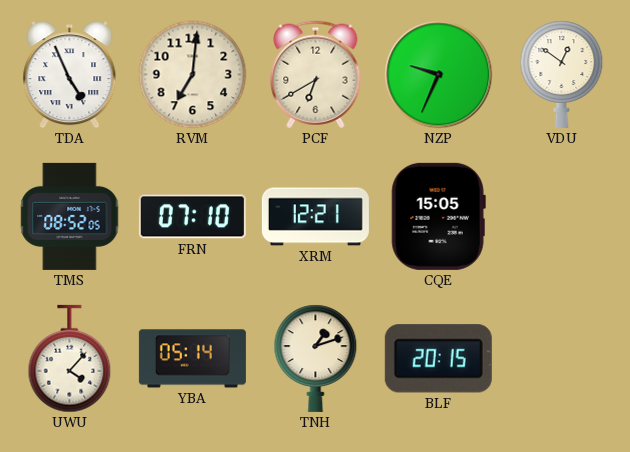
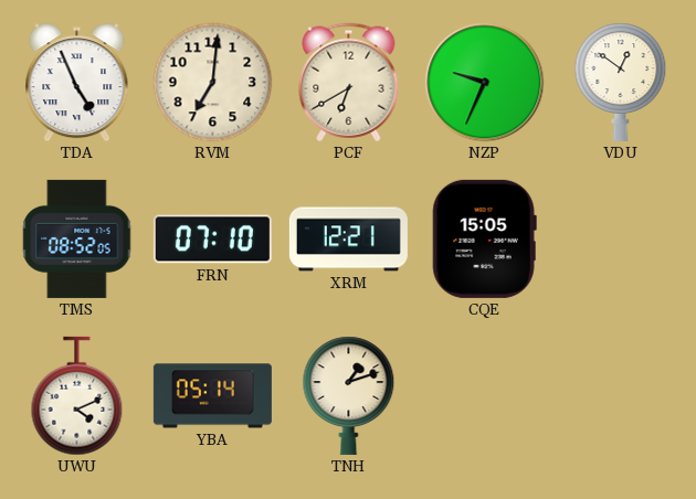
UWU: 4:07 -> 4:11
BLF: 20:15 -> none
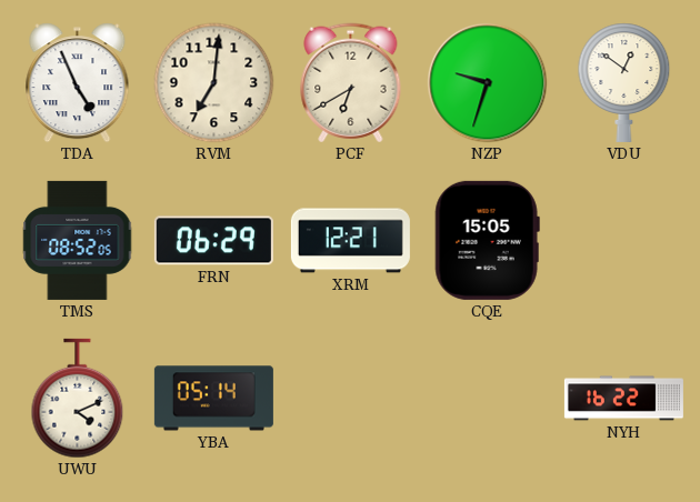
NZP: 9:34 -> 9:33
FRN: 07:10 -> 06:29
TNH: 1:12 -> none
NYH: none -> 16:22
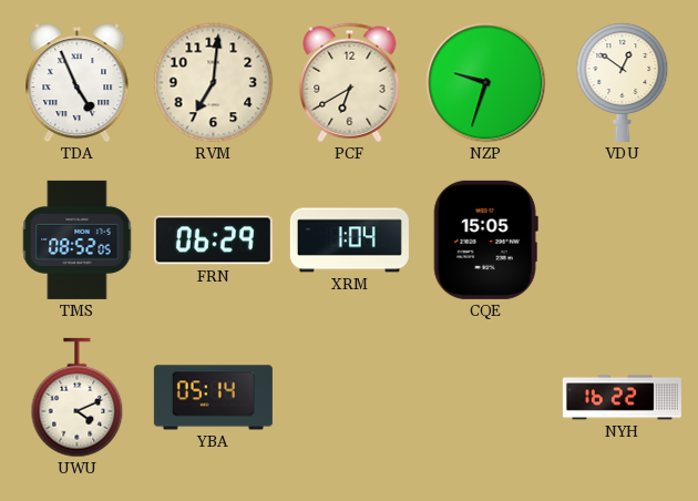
XRM: 12:21 -> 1:04
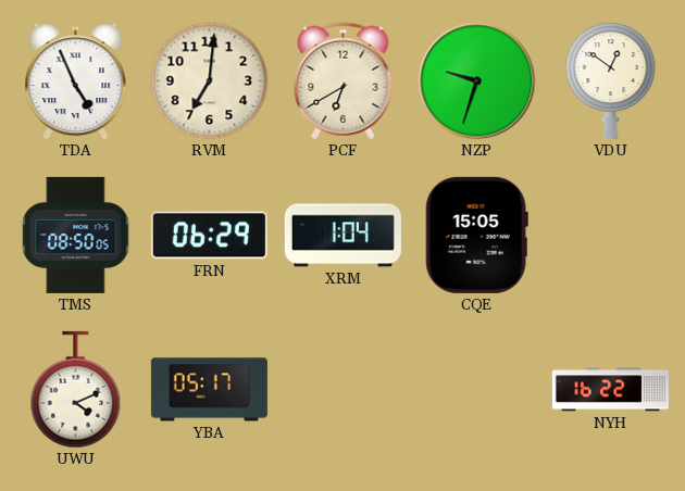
TMS: 08:52 -> 08:50
YBA: 05:14 -> 05:17
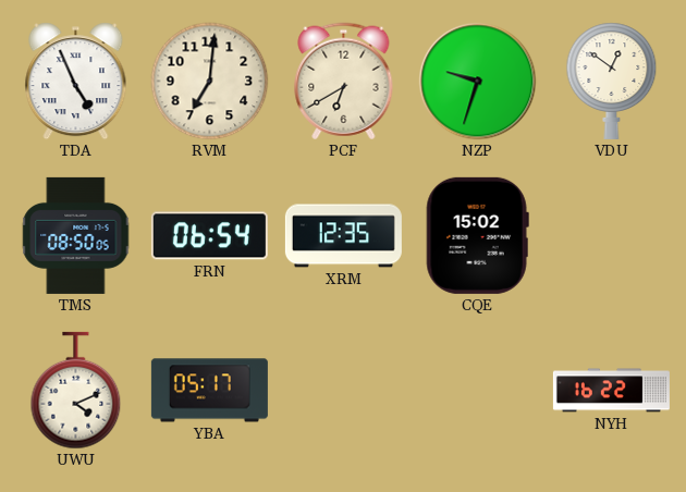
FRN: 06:29 -> 06:54
XRM: 1:04 -> 12:35
CQE: 15:05 -> 15:02
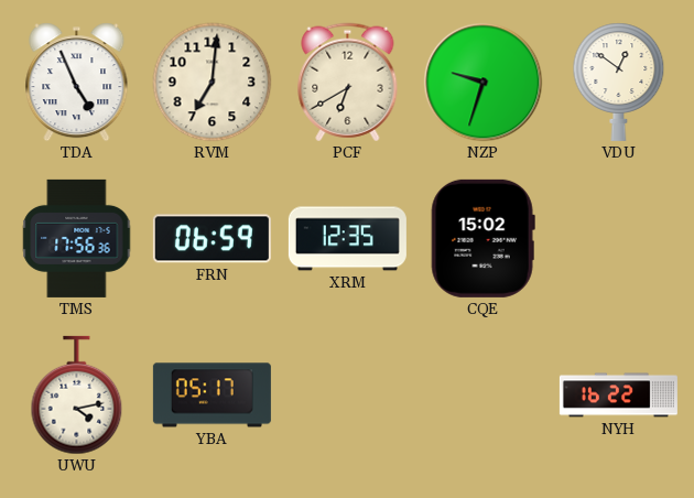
TMS: 08:50 -> 17:56
FRN: 06:54 -> 06:59
UWU: 4:11 -> 4:13
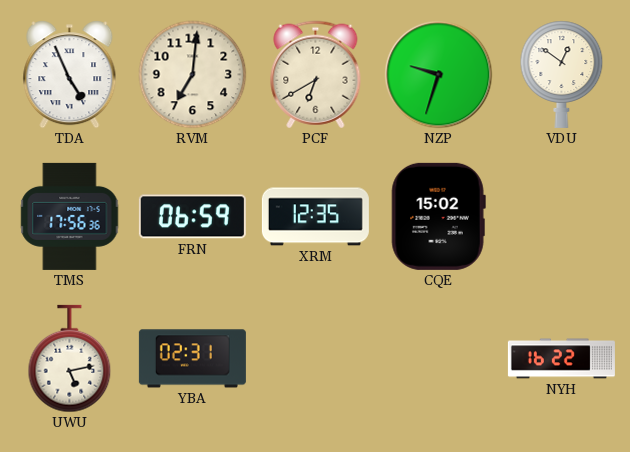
UWU: 4:13 -> 5:13
YBA: 05:17 -> 02:31
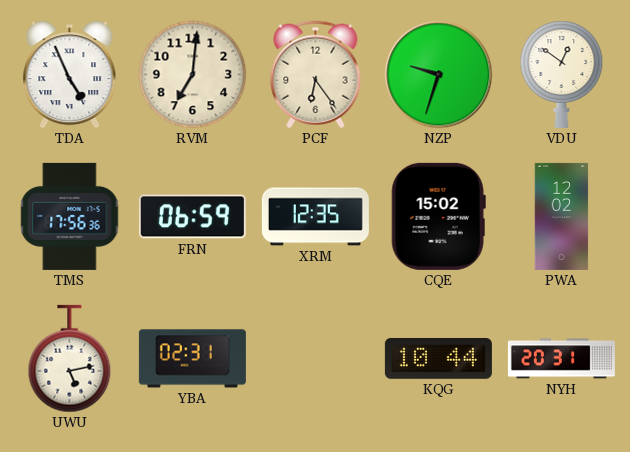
PCF: 6:40 -> 6:24
PWA: none -> 12:02
KQG: none -> 10:44
NYH: 16:22 -> 20:31
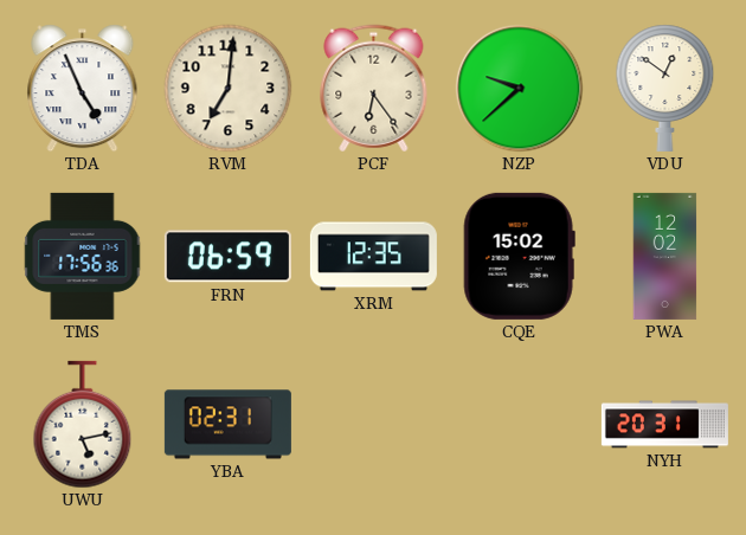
NZP: 9:33 -> 9:38
KQG: 10:44 -> none
